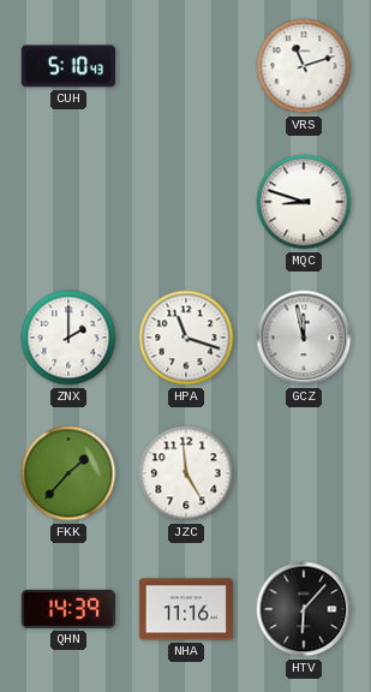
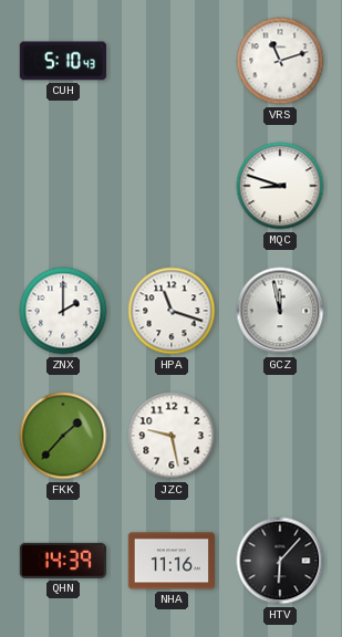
JZC: 4:59 -> 9:28
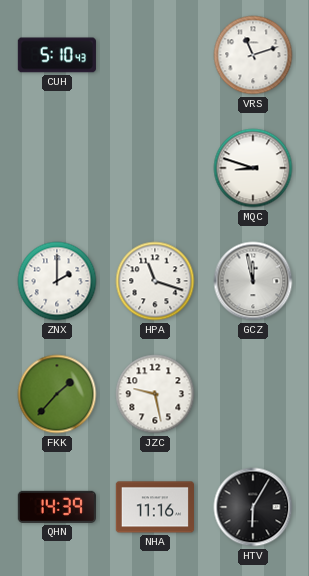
HTV: 6:07 -> 6:05
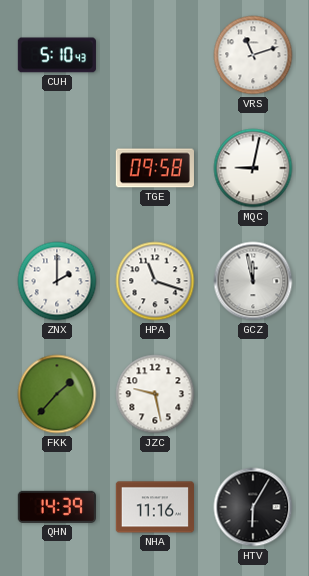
TGE: none -> 09:58
MQC: 8:48 -> 9:02
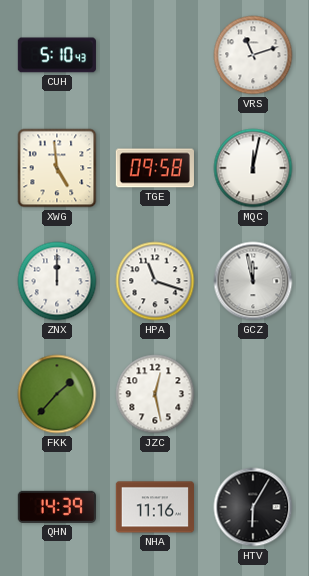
XWG: none -> 4:59
MQC: 9:02 -> 12:02
ZNX: 2:00 -> 12:00
JZC: 9:28 -> 12:28
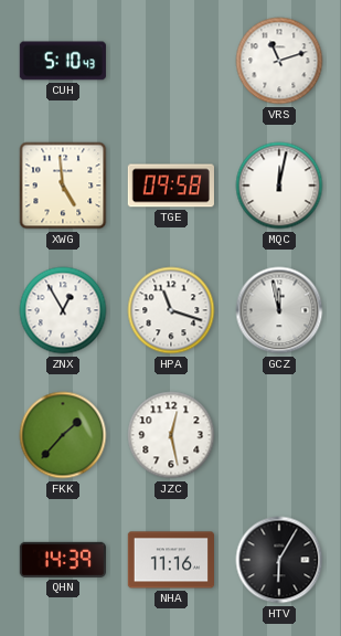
ZNX: 12:00 -> 12:55
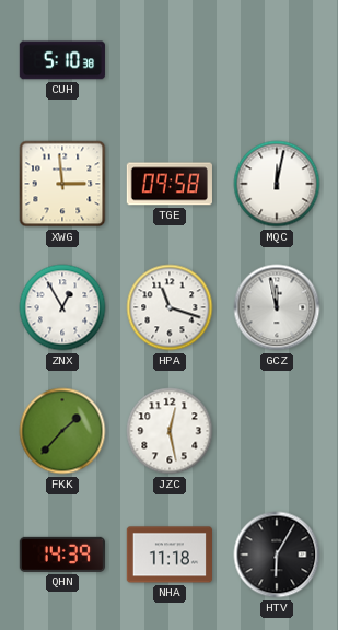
CUH: 5:10:43 -> 5:10:38
VRS: 11:12 -> none
XWG: 4:59 -> 2:59
NHA: 11:16 -> 11:18
